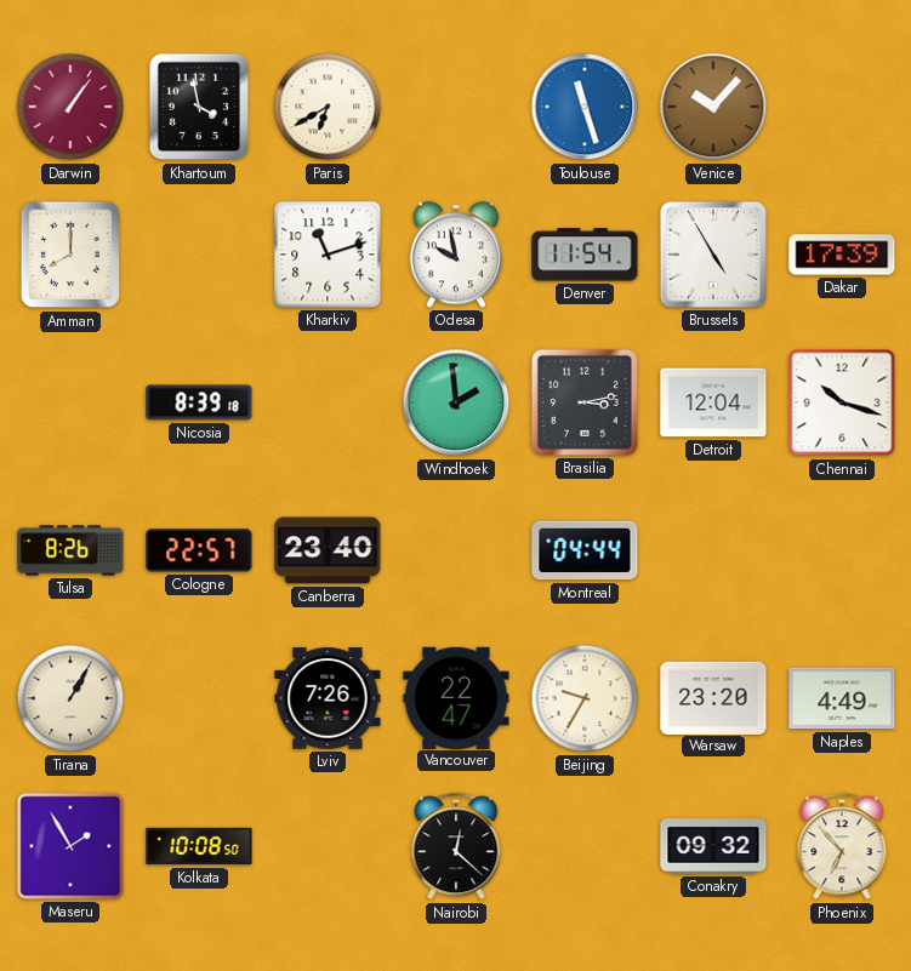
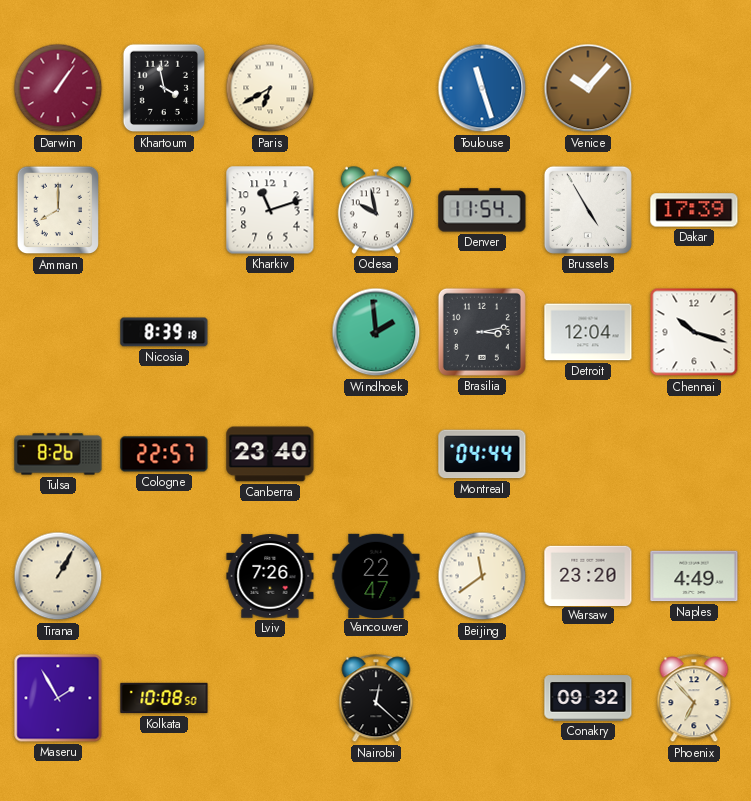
Beijing: 9:35 -> 11:39
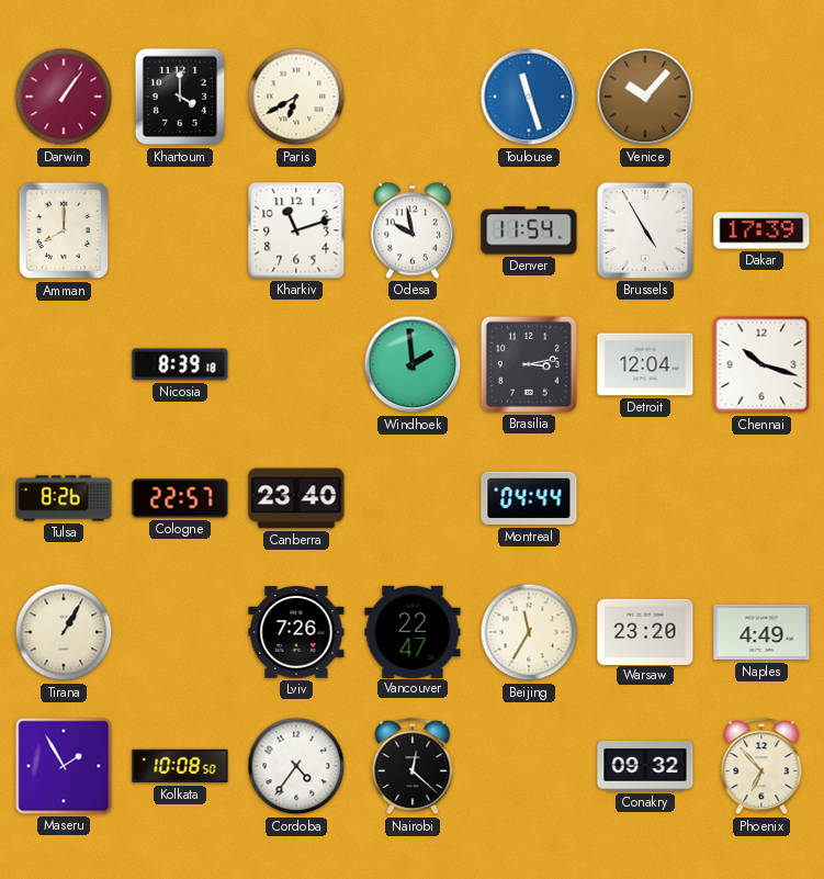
Khartoum: 3:58 -> 4:00
Beijing: 11:39 -> 11:35
Cordoba: none -> 4:36
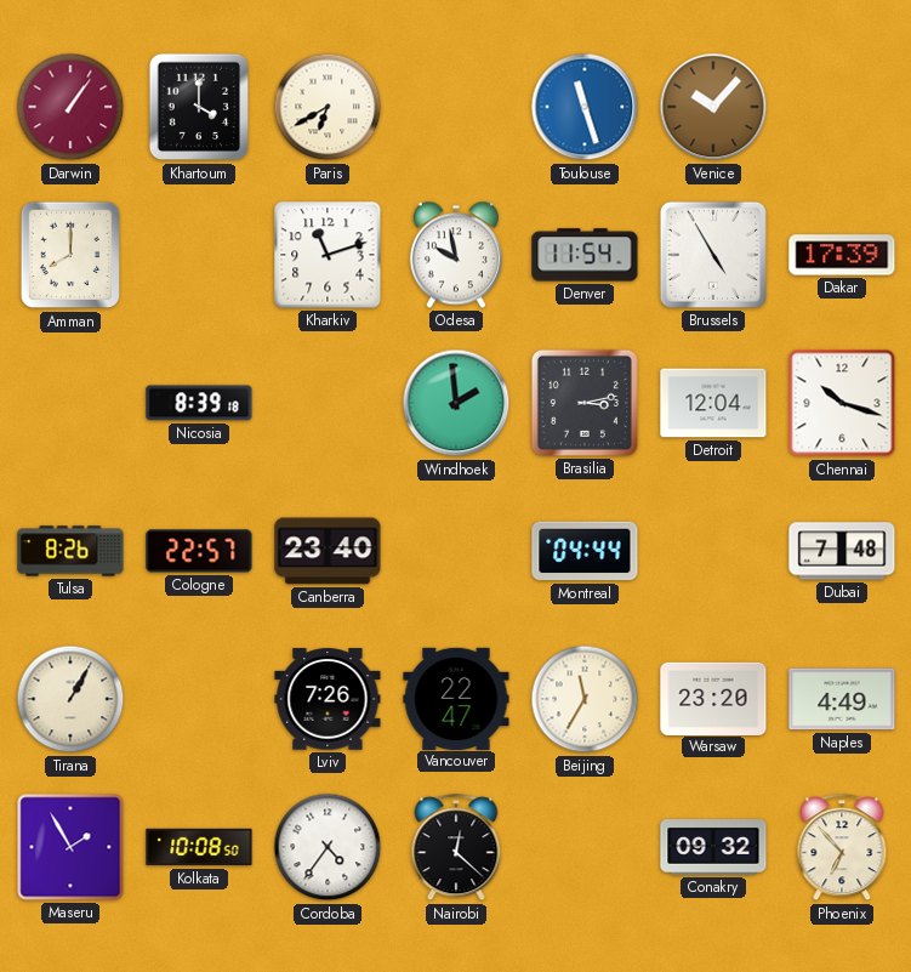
Dubai: none -> 7:48
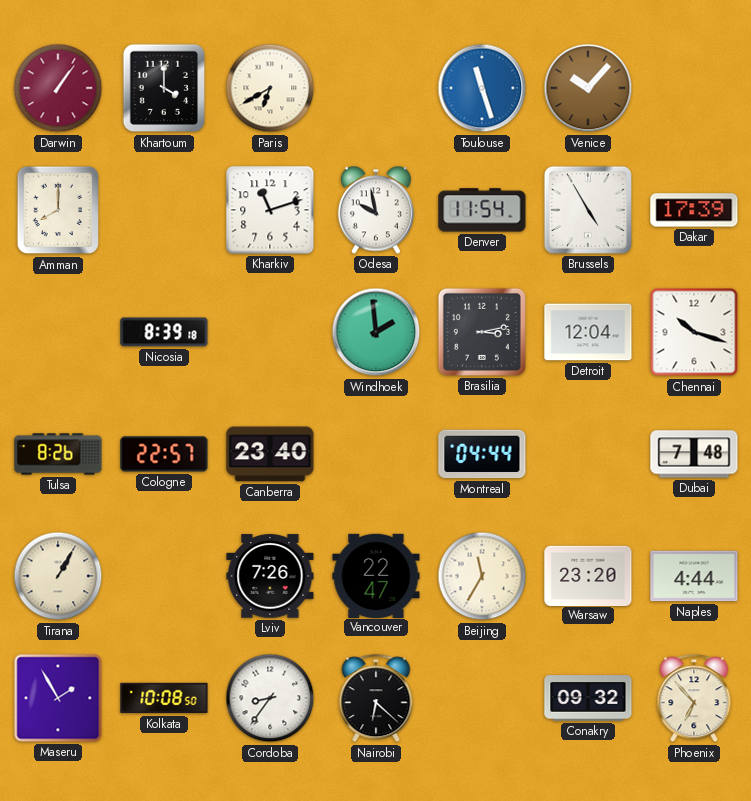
Naples: 4:49 -> 4:44
Cordoba: 4:36 -> 8:36
Nairobi: 12:22 -> 6:22
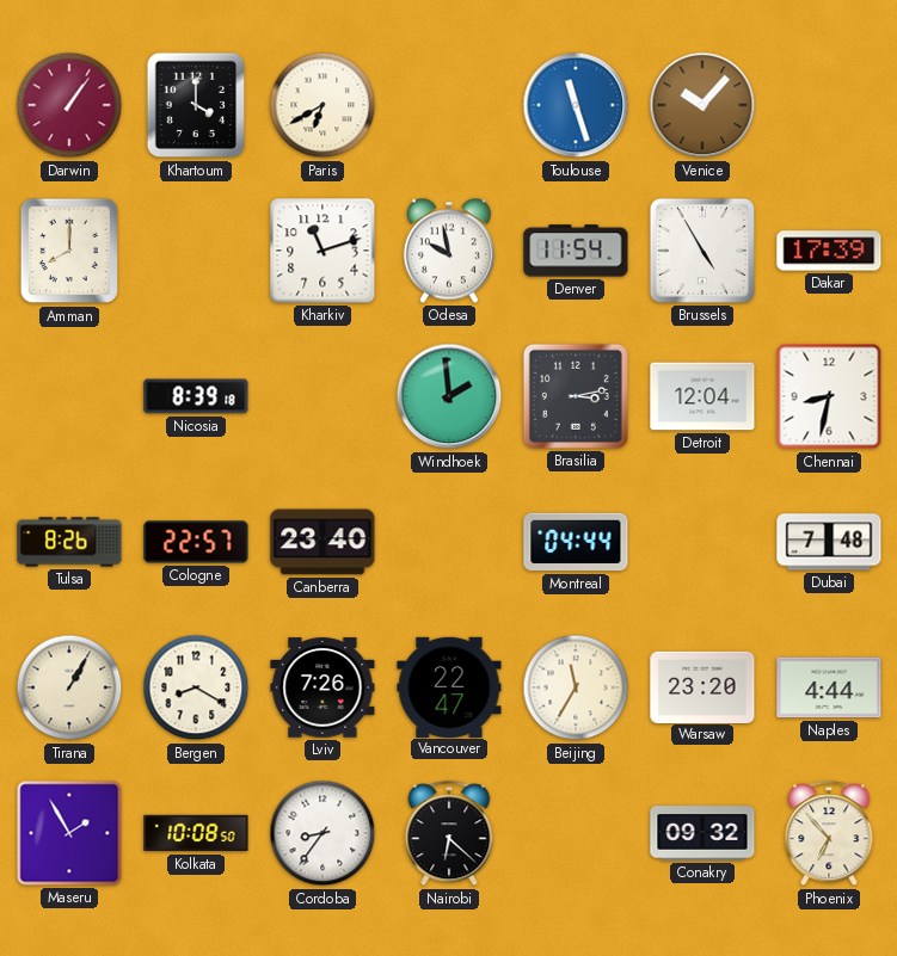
Chennai: 10:18 -> 8:32
Bergen: none -> 8:20
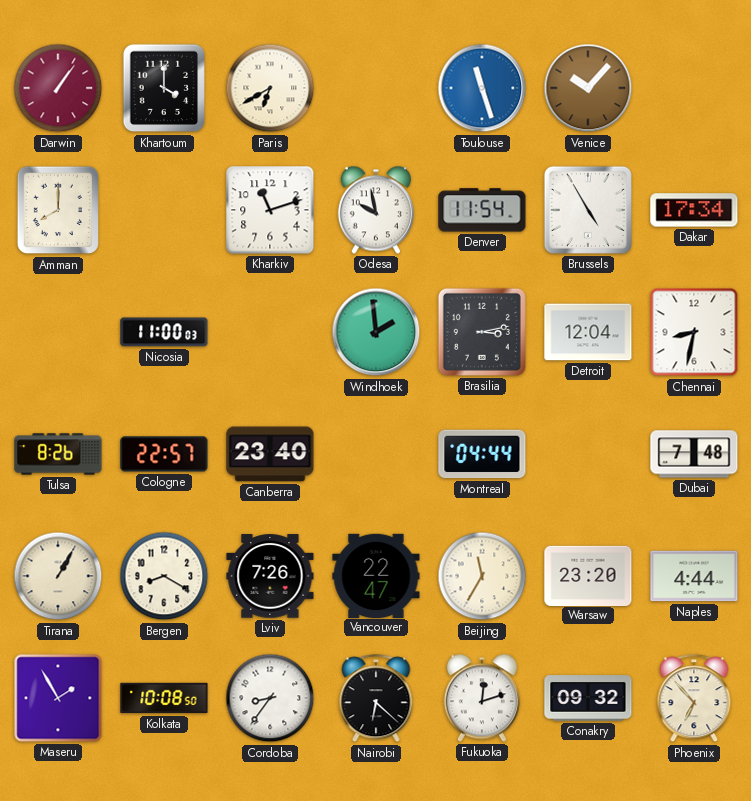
Dakar: 17:39 -> 17:34
Nicosia: 8:39 -> 11:00
Fukuoka: none -> 12:12
